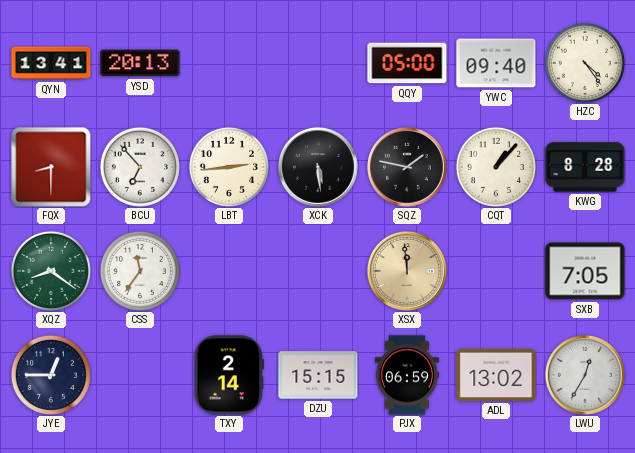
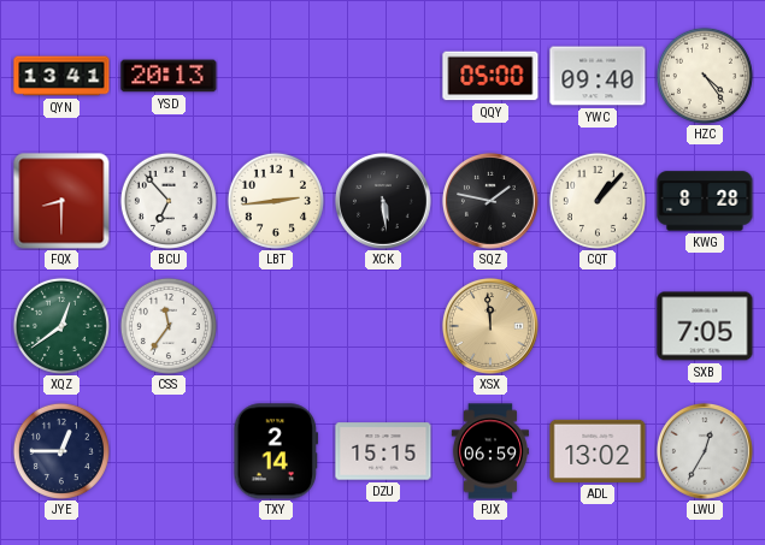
XQZ: 8:21 -> 12:39
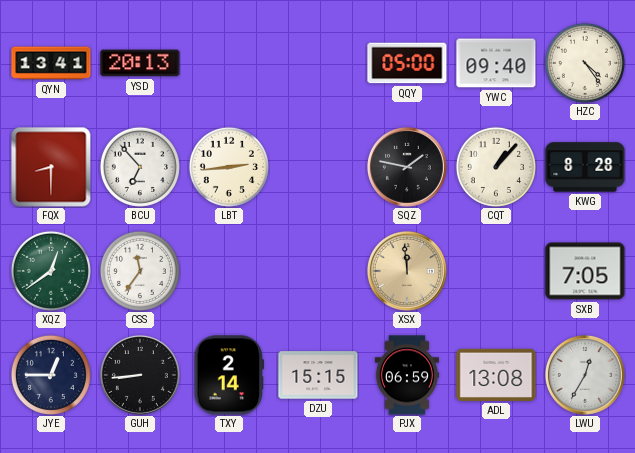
XCK: 5:29 -> none
GUH: none -> 8:44
ADL: 13:02 -> 13:08
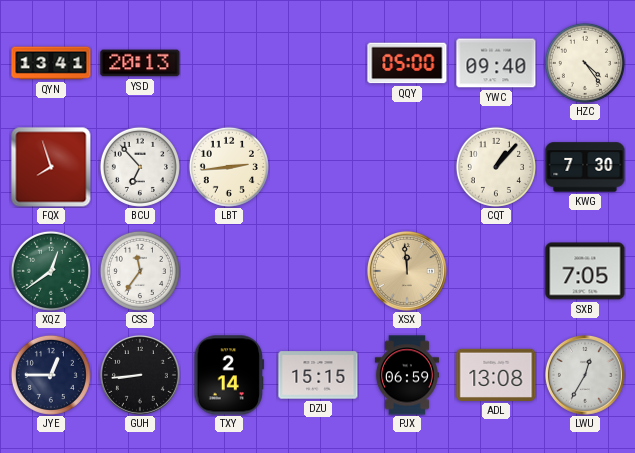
FQX: 8:30 -> 7:57
SQZ: 1:47 -> none
KWG: 8:28 -> 7:30
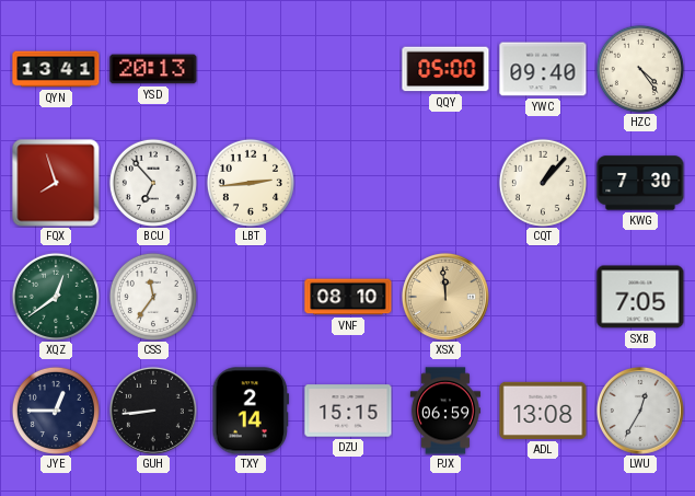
VNF: none -> 08:10
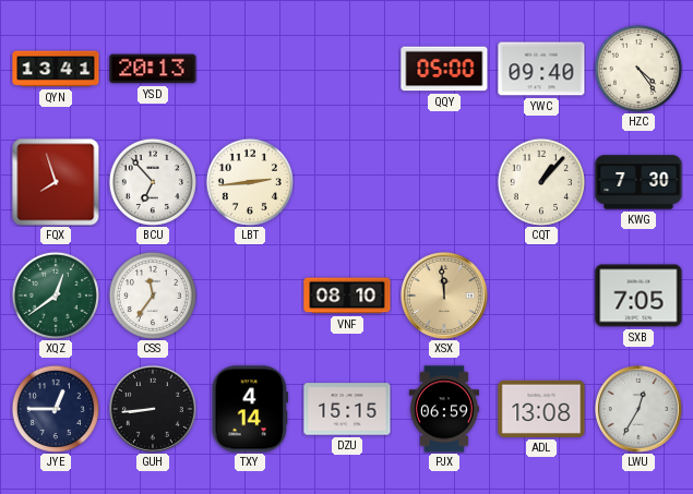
TXY: 2:14 -> 4:14
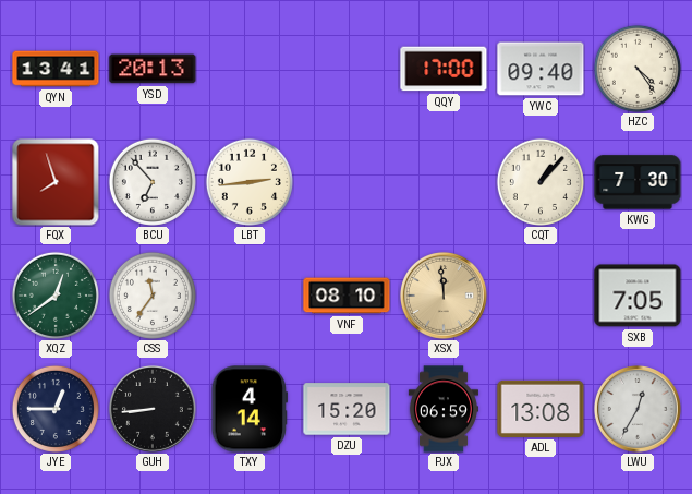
QQY: 05:00 -> 17:00
DZU: 15:15 -> 15:20
